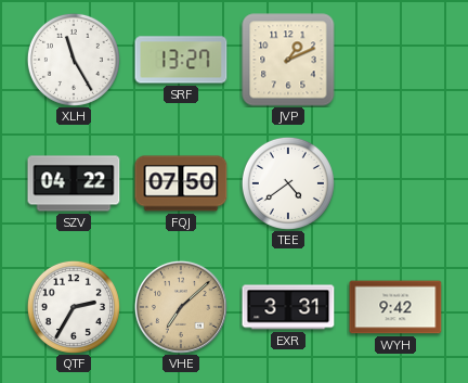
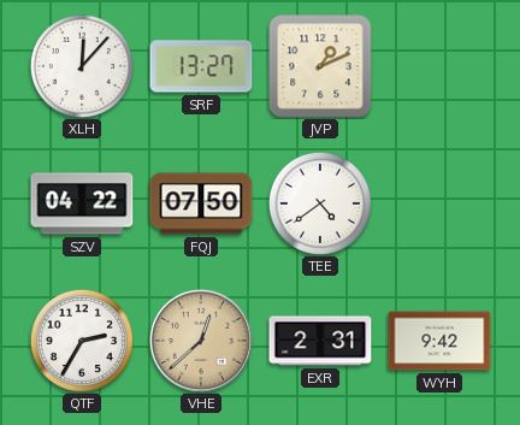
XLH: 11:25 -> 12:07
VHE: 7:08 -> 12:38
EXR: 3:31 -> 2:31
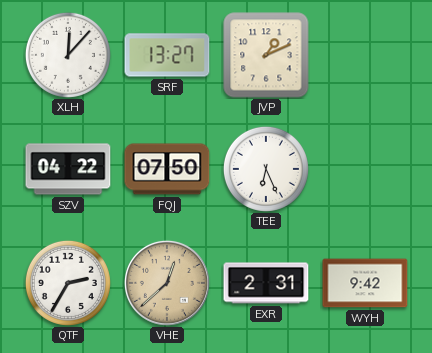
TEE: 4:39 -> 6:26
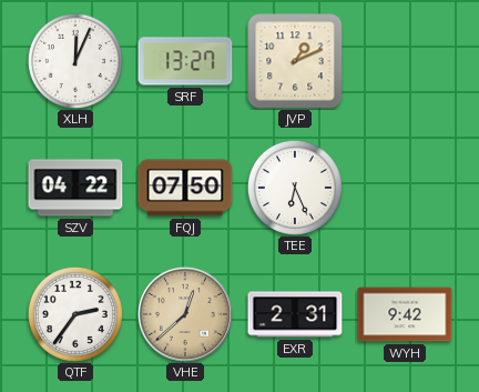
XLH: 12:07 -> 12:04
QTF: 2:35 -> 2:36
